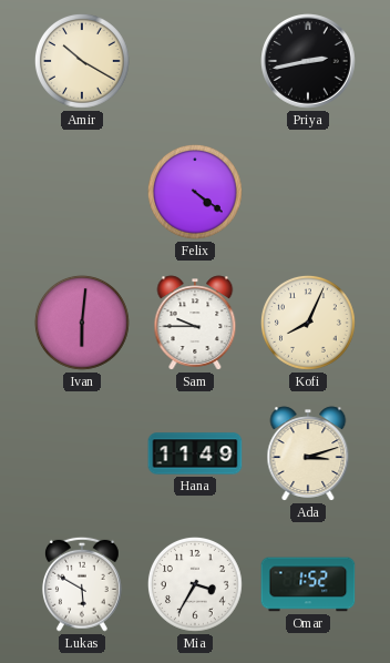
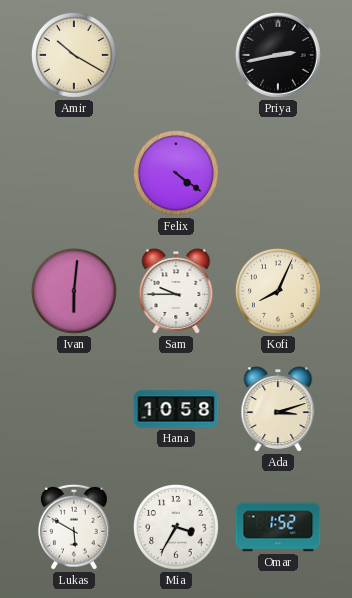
Hana: 11:49 -> 10:58
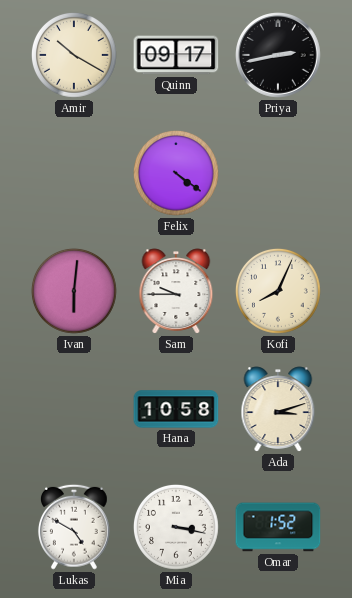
Quinn: none -> 09:17
Lukas: 5:50 -> 4:50
Mia: 3:35 -> 3:17
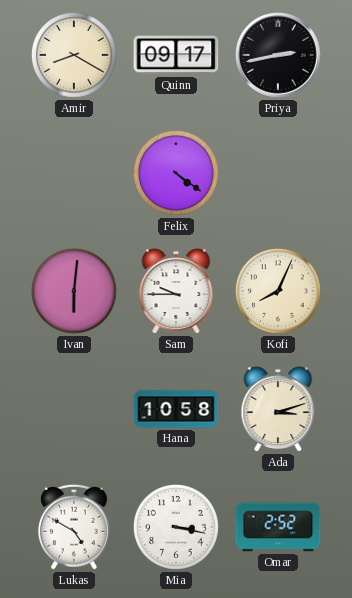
Amir: 10:20 -> 8:20
Omar: 1:52 -> 2:52
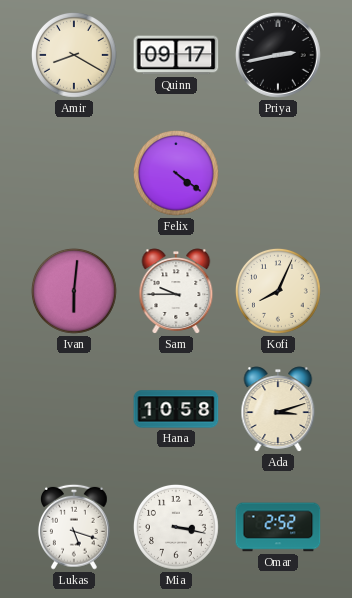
Lukas: 4:50 -> 5:18
